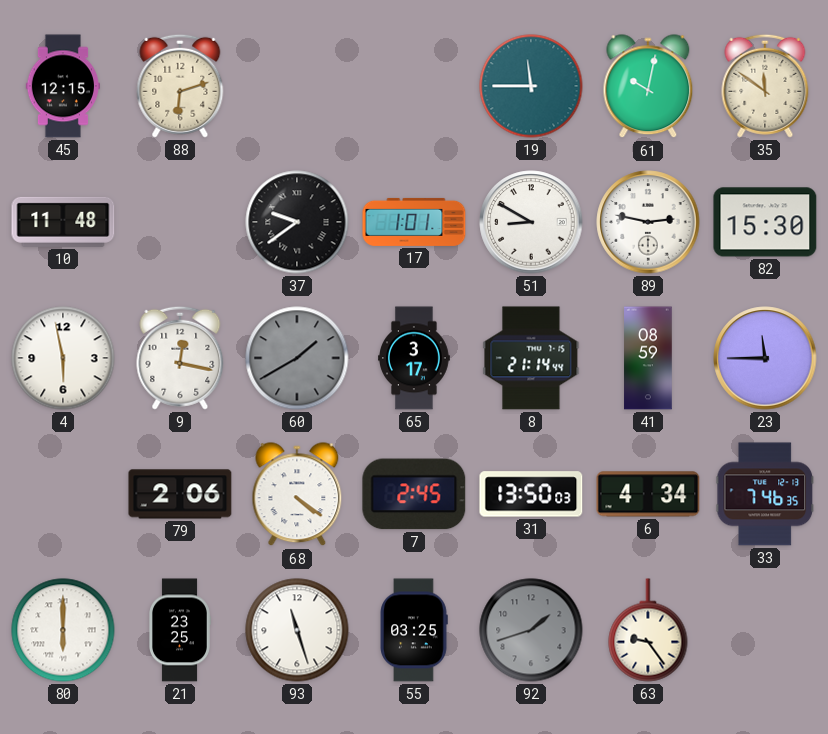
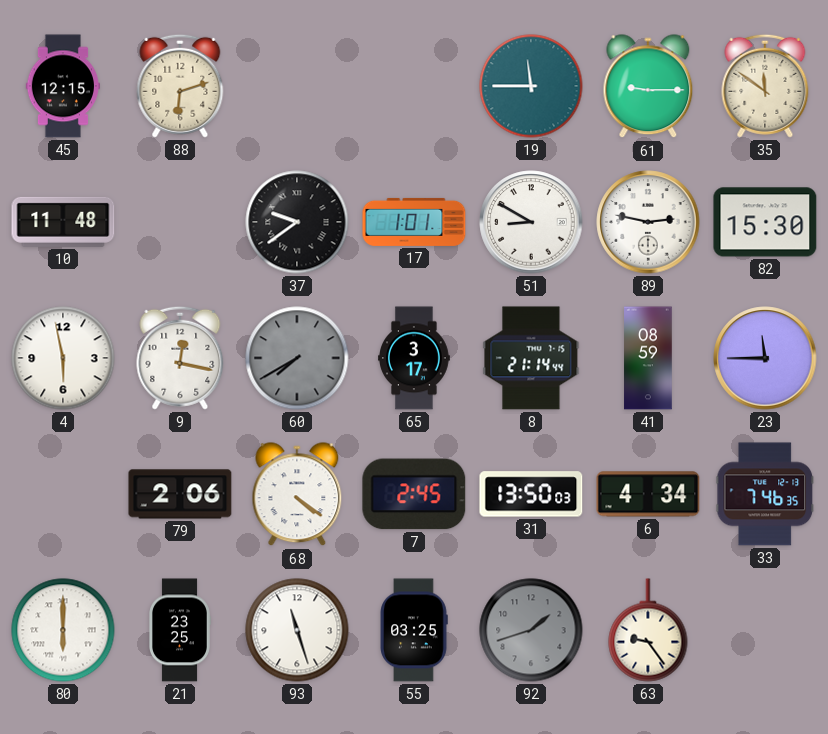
61: 10:02 -> 9:15
60: 1:40 -> 7:40
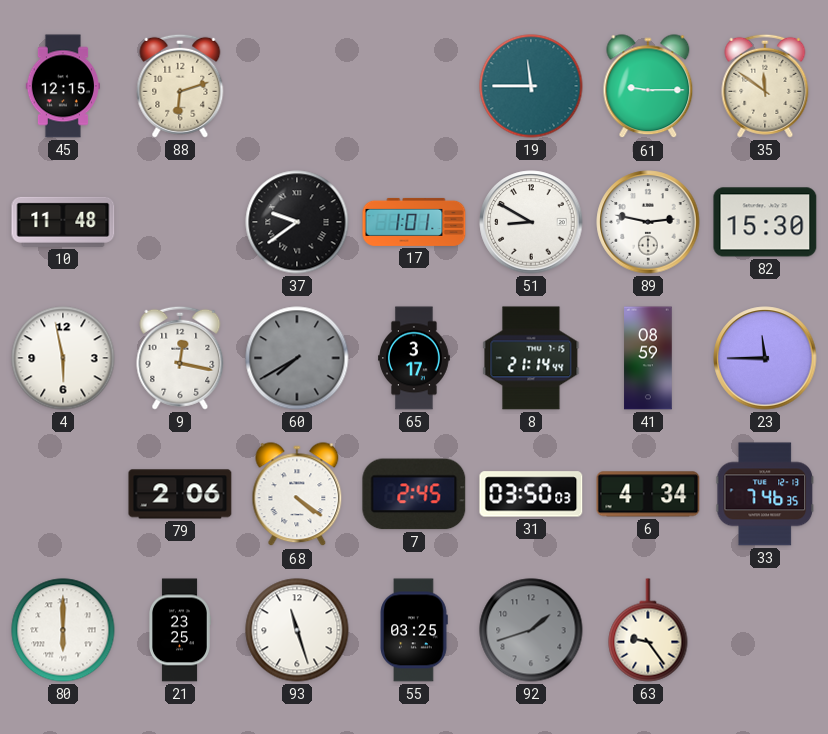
31: 13:50 -> 03:50
